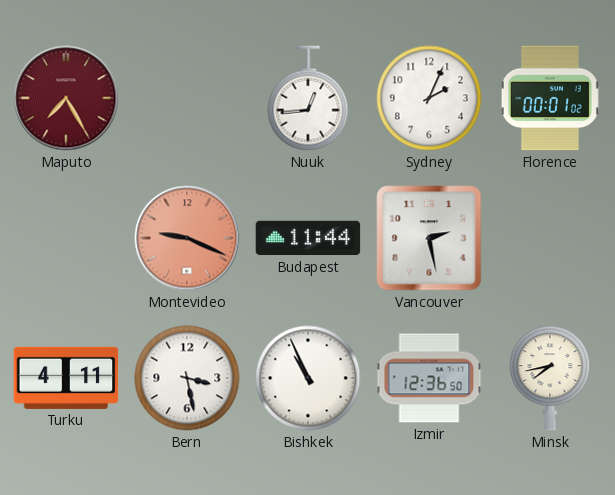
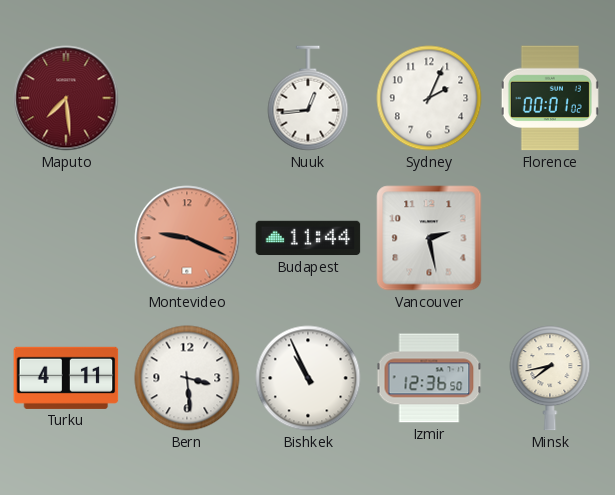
Maputo: 7:25 -> 7:29
Bern: 3:28 -> 3:29
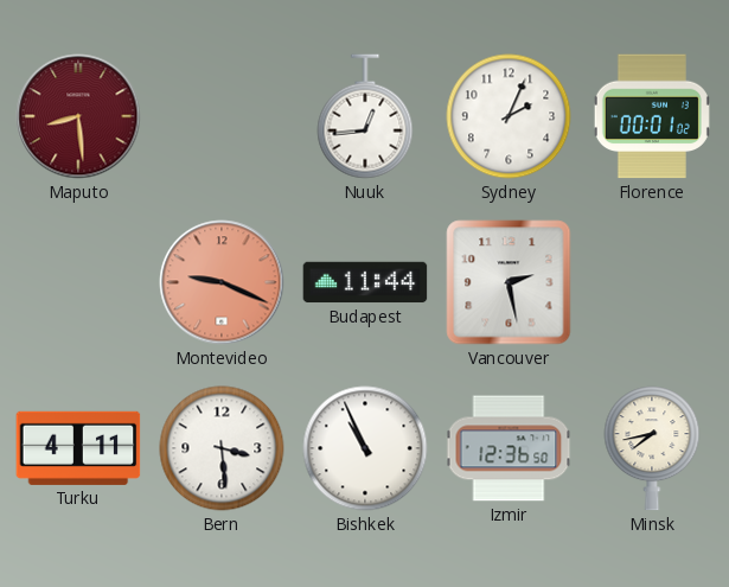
Maputo: 7:29 -> 8:29
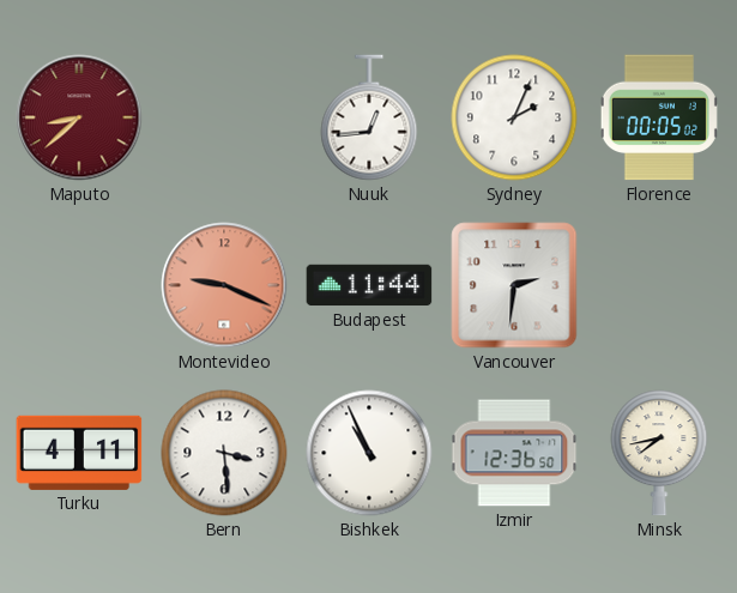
Maputo: 8:29 -> 8:38
Florence: 00:01 -> 00:05
Vancouver: 2:28 -> 2:31
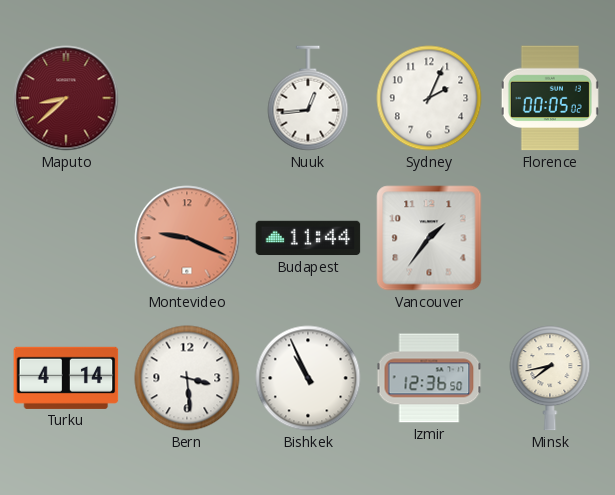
Vancouver: 2:31 -> 1:36
Turku: 4:11 -> 4:14
